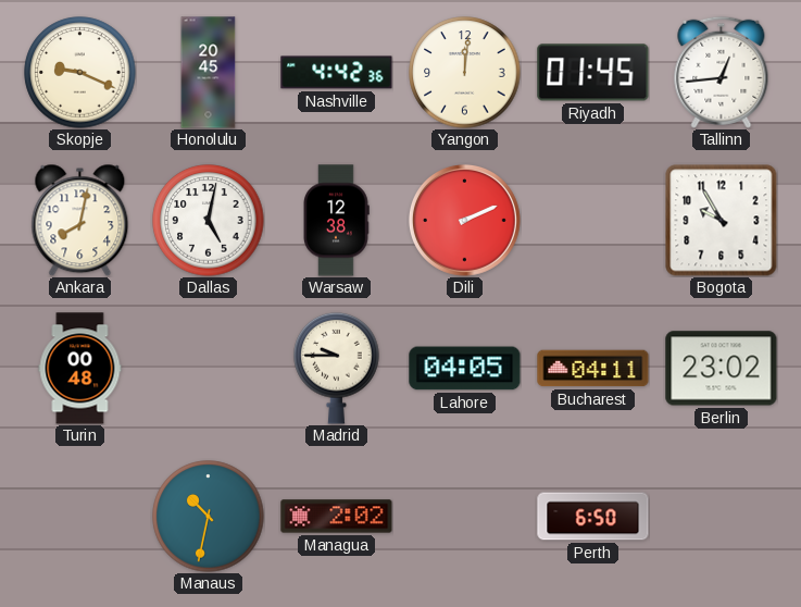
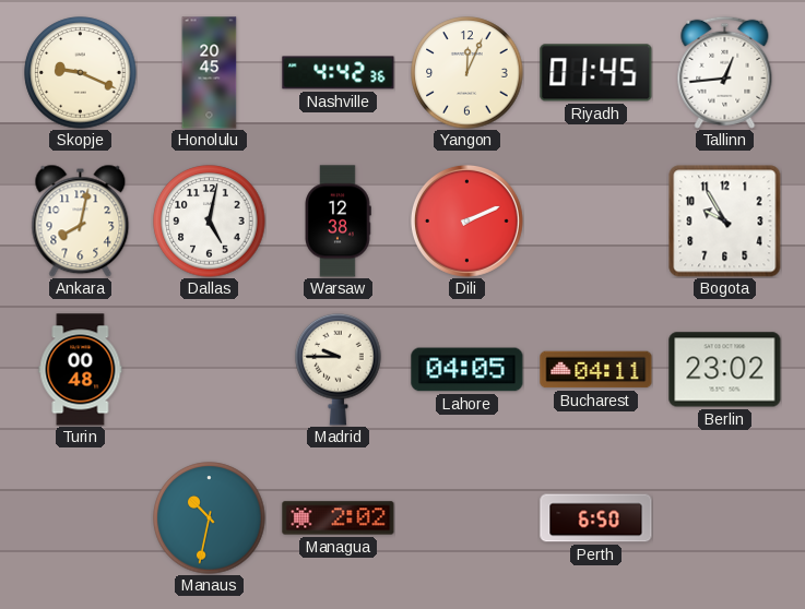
Yangon: 12:01 -> 12:04
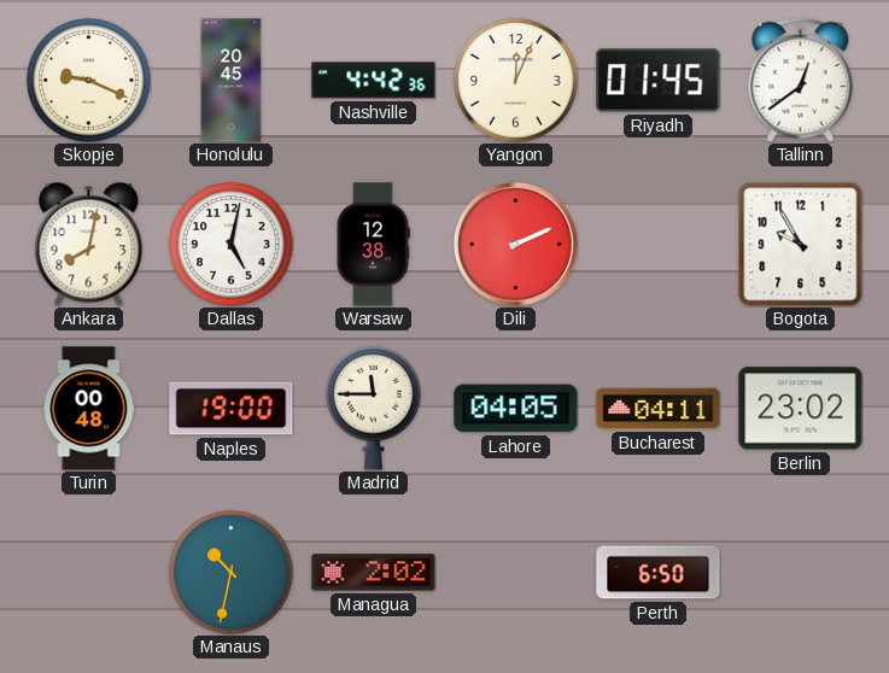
Tallinn: 12:44 -> 12:39
Naples: none -> 19:00
Madrid: 9:45 -> 11:45
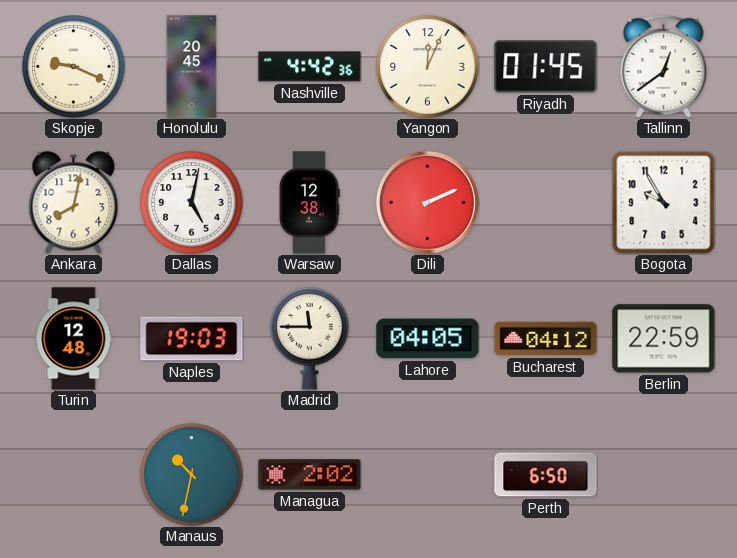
Turin: 00:48 -> 12:48
Naples: 19:00 -> 19:03
Bucharest: 04:11 -> 04:12
Berlin: 23:02 -> 22:59
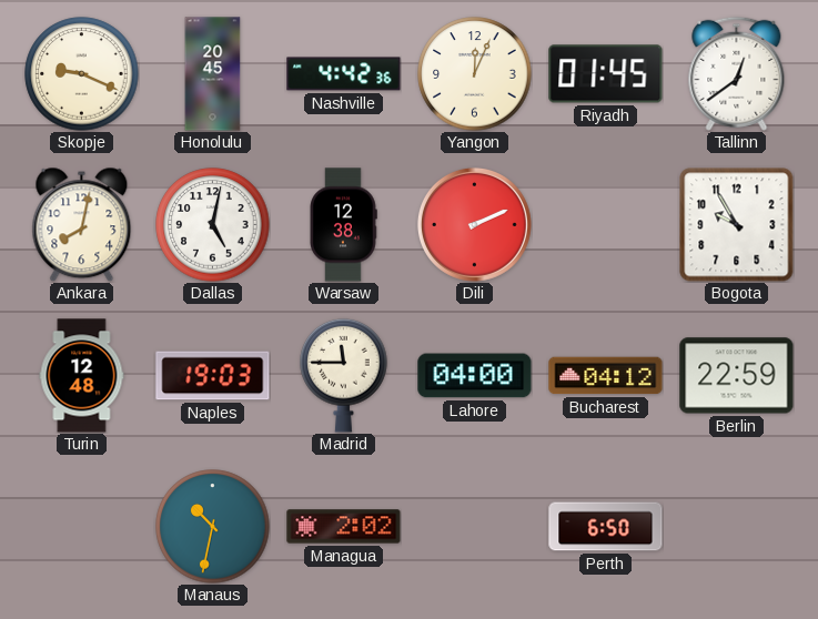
Lahore: 04:05 -> 04:00
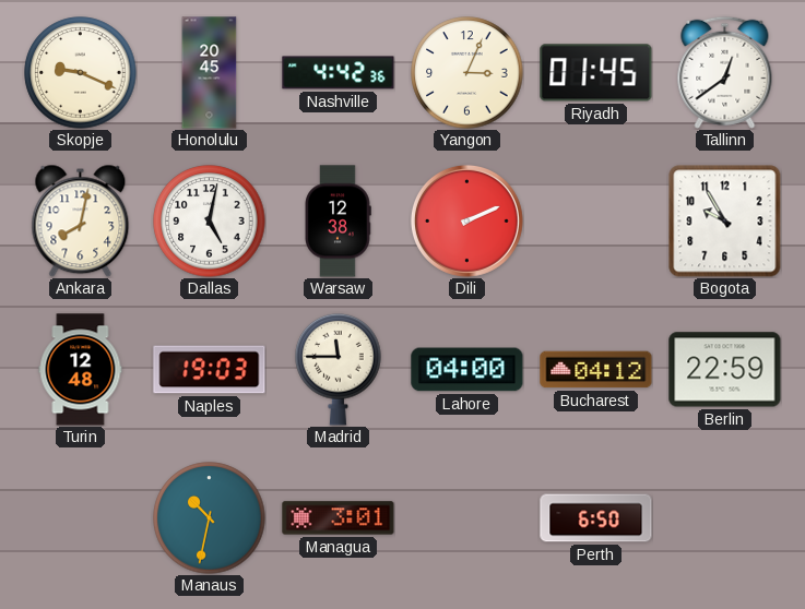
Yangon: 12:04 -> 3:04
Managua: 2:02 -> 3:01
